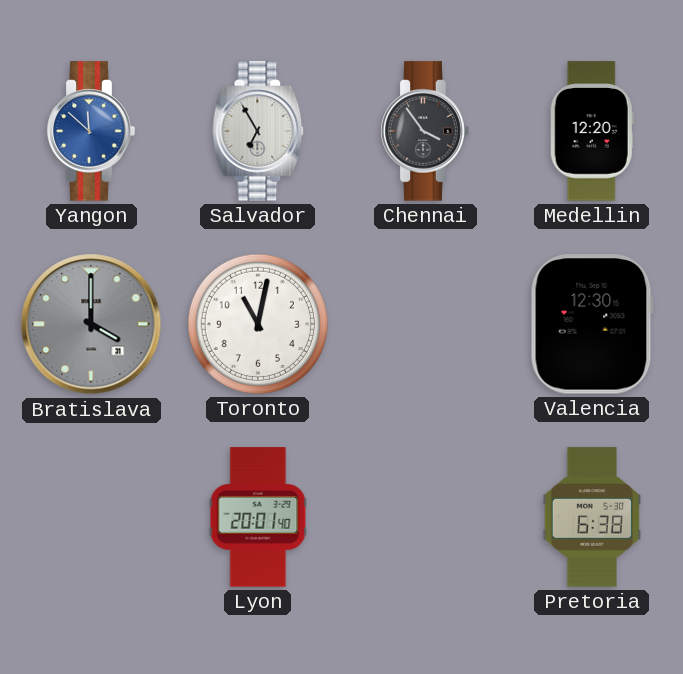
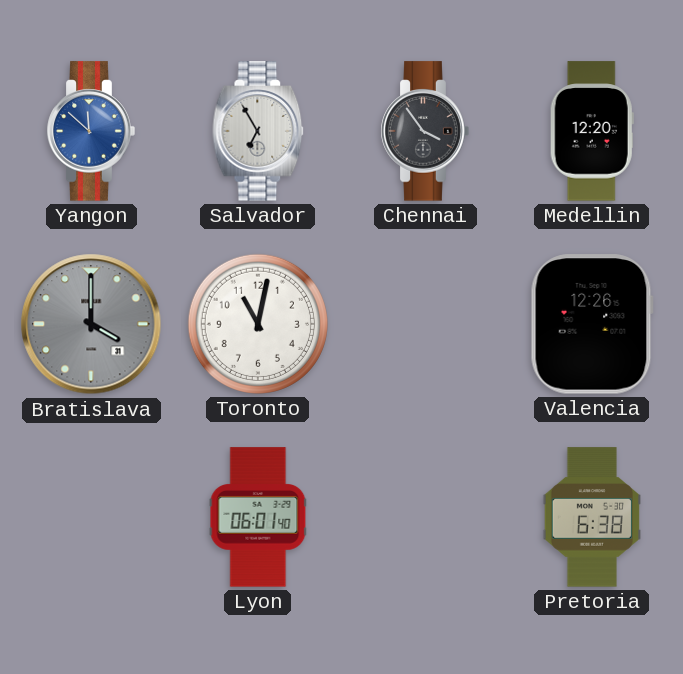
Valencia: 12:30 -> 12:26
Lyon: 20:01 -> 06:01
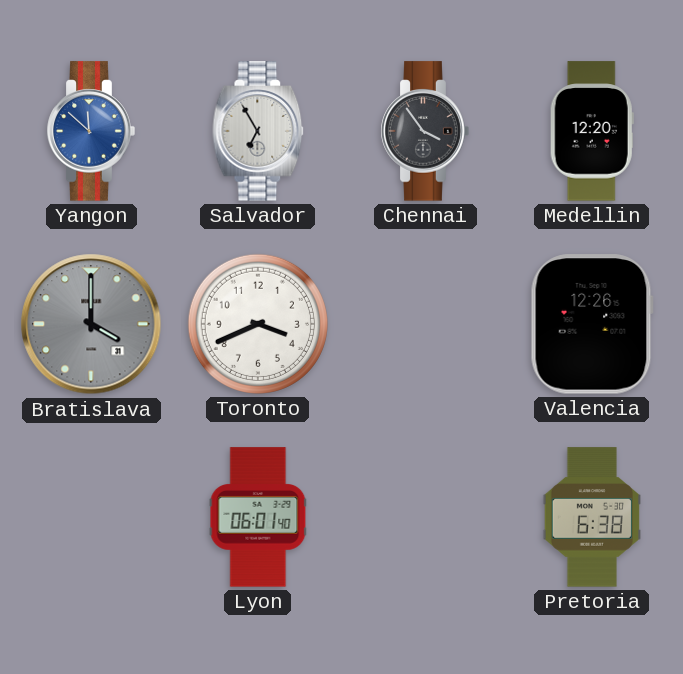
Toronto: 11:02 -> 3:41
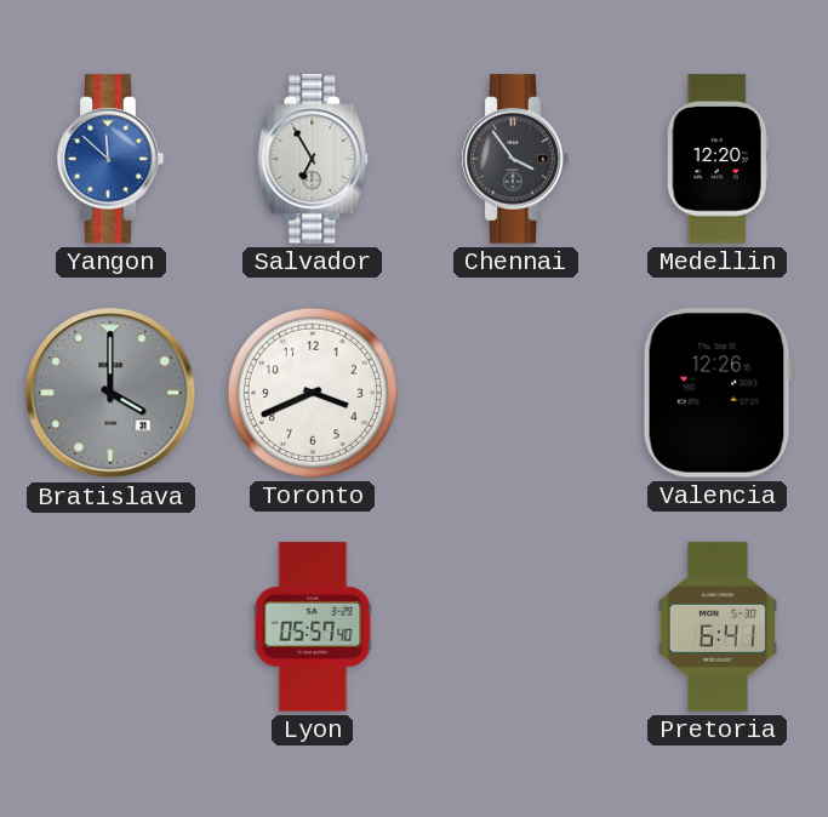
Lyon: 06:01 -> 05:57
Pretoria: 6:38 -> 6:41
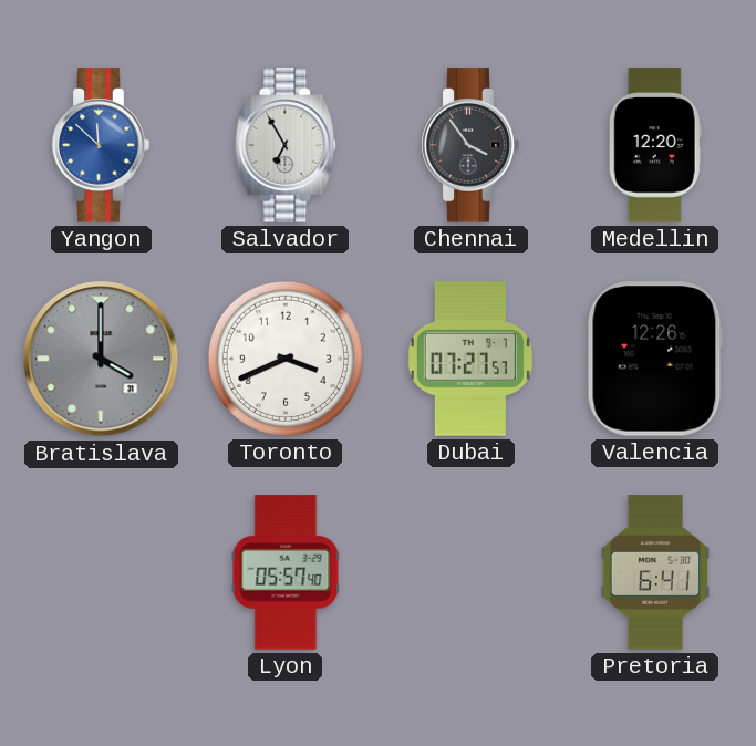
Dubai: none -> 07:27
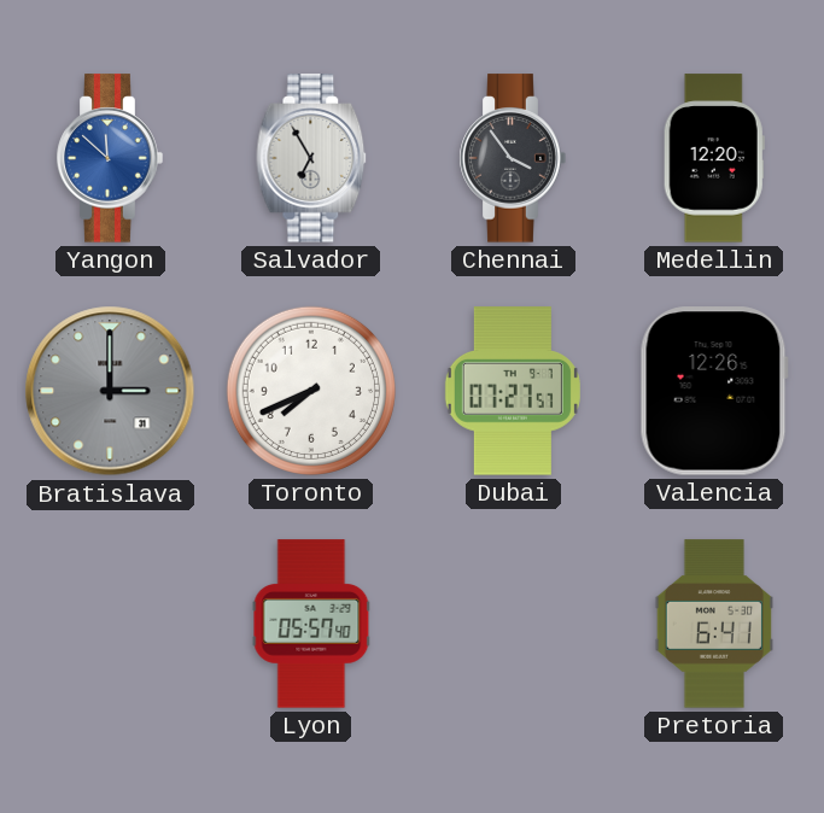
Bratislava: 4:00 -> 3:00
Toronto: 3:41 -> 7:41
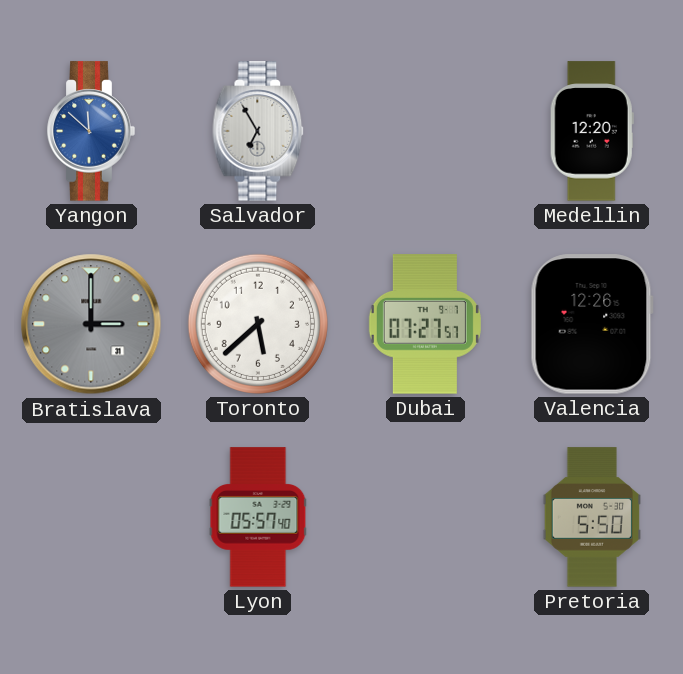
Chennai: 3:54 -> none
Toronto: 7:41 -> 5:38
Pretoria: 6:41 -> 5:50
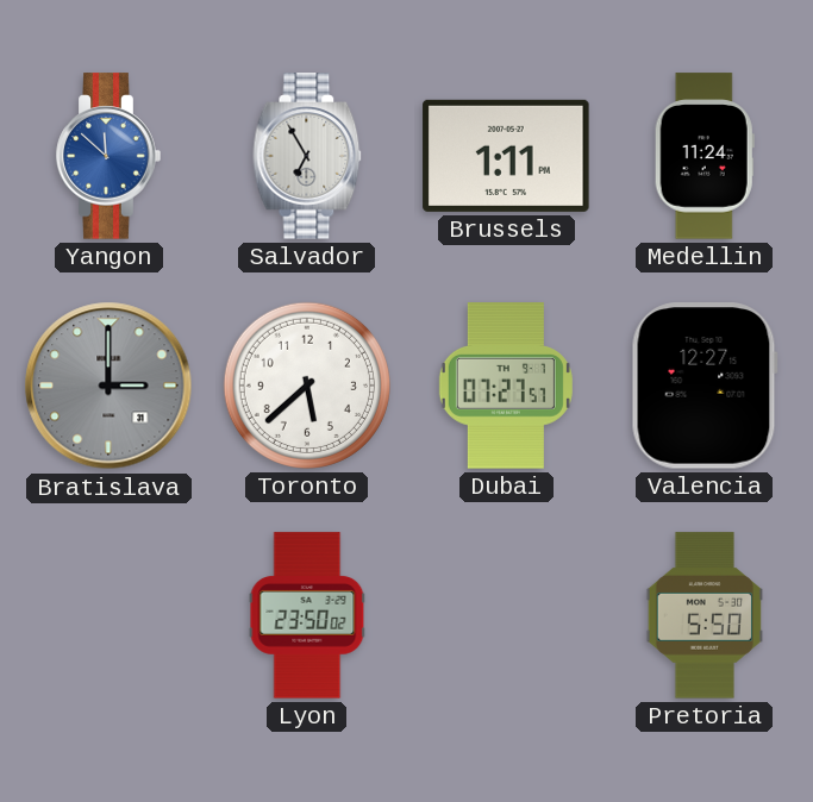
Brussels: none -> 1:11
Medellin: 12:20 -> 11:24
Valencia: 12:26 -> 12:27
Lyon: 05:57 -> 23:50
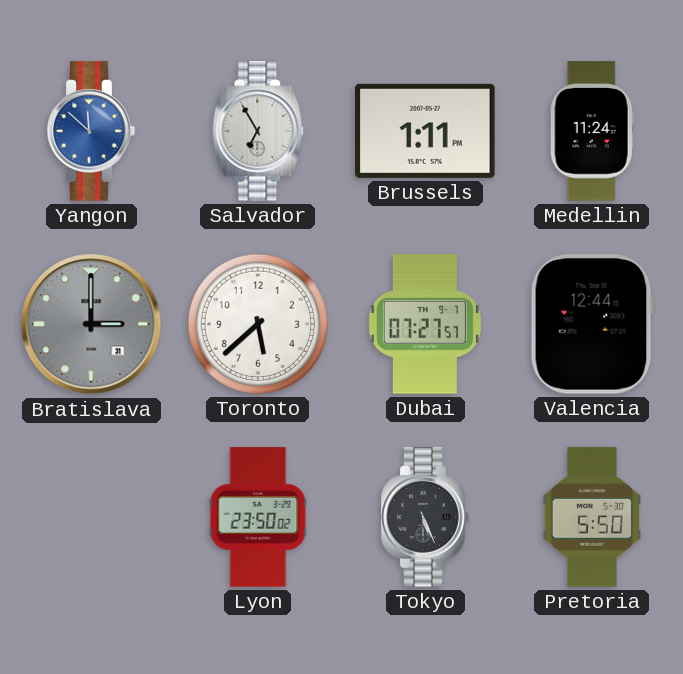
Valencia: 12:27 -> 12:44
Tokyo: none -> 5:26
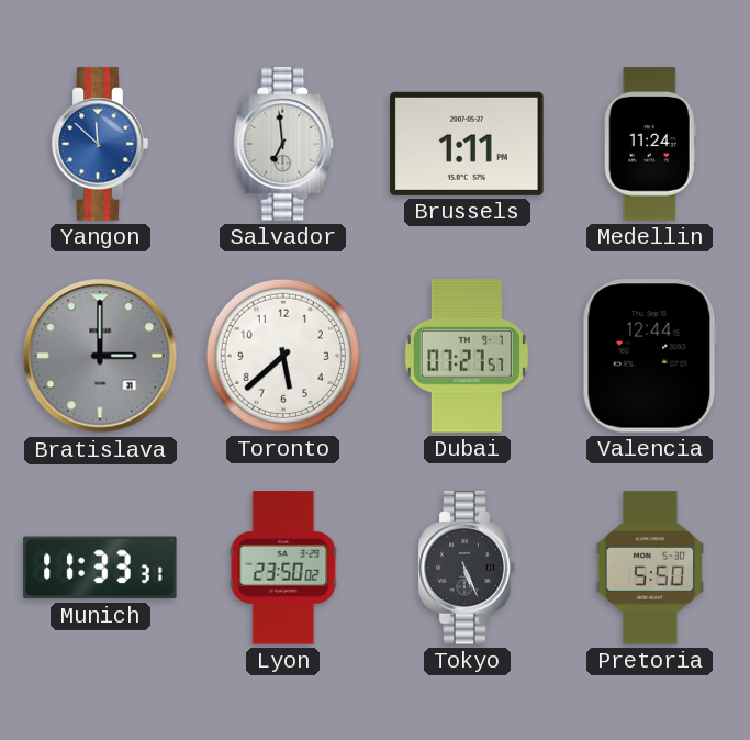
Salvador: 6:55 -> 6:59
Munich: none -> 11:33
